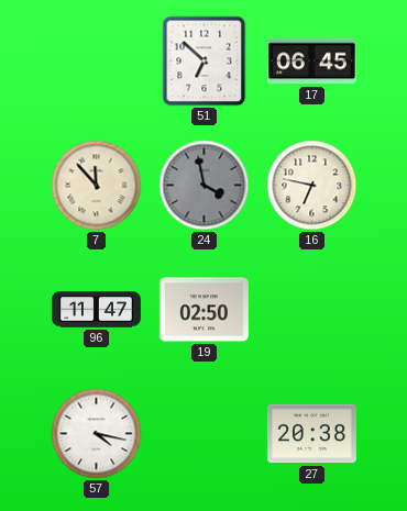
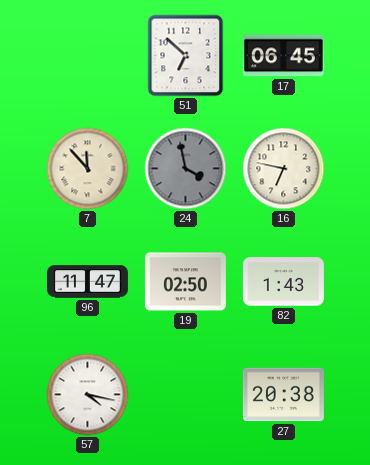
82: none -> 1:43
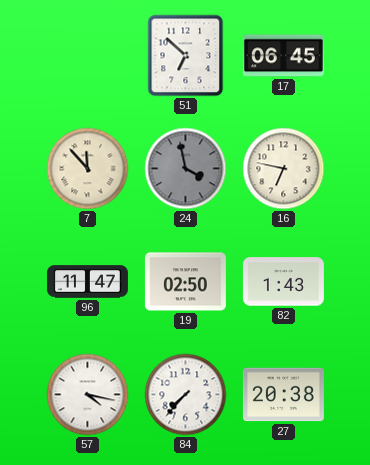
84: none -> 7:37
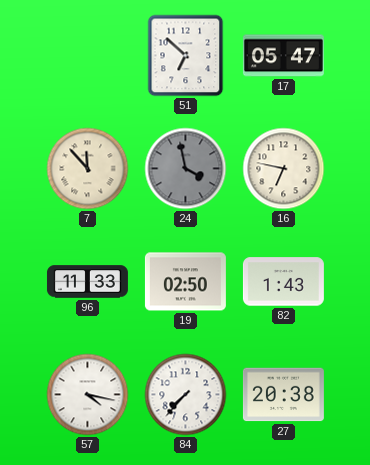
17: 06:45 -> 05:47
96: 11:47 -> 11:33
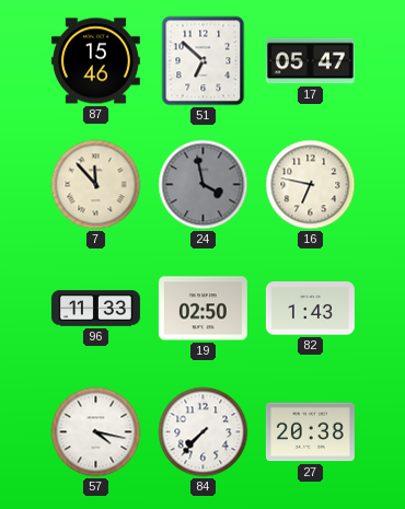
87: none -> 15:46
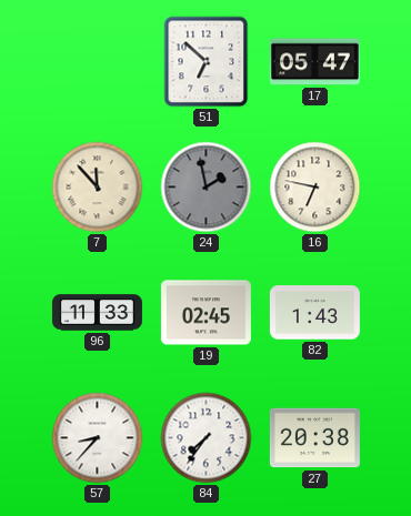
87: 15:46 -> none
24: 3:58 -> 1:58
19: 02:50 -> 02:45
57: 4:17 -> 8:37
84: 7:37 -> 7:36
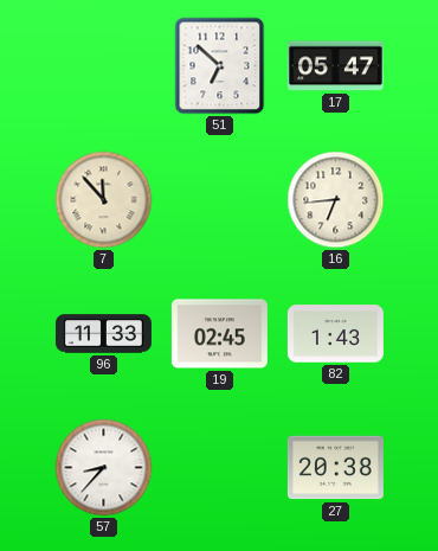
24: 1:58 -> none
16: 6:47 -> 6:44
84: 7:36 -> none
